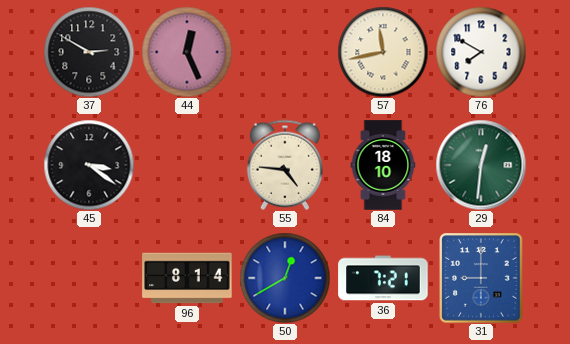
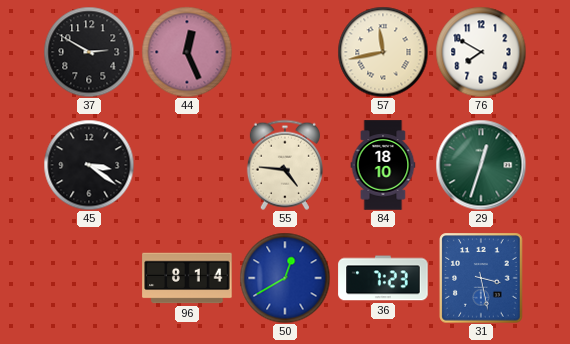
29: 12:31 -> 12:33
36: 7:21 -> 7:23
31: 9:00 -> 3:28
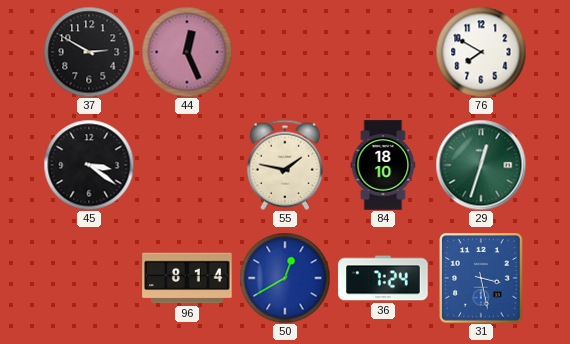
57: 11:43 -> none
55: 4:46 -> 1:47
36: 7:23 -> 7:24
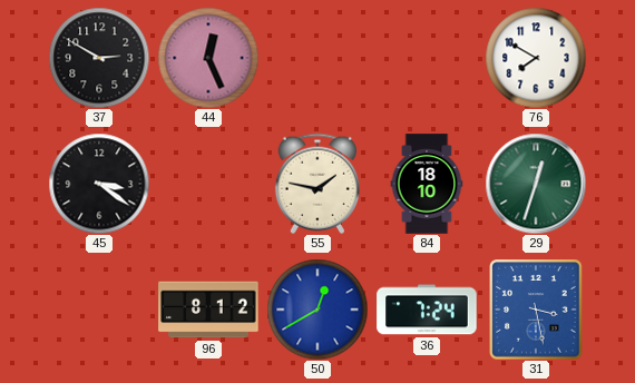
96: 8:14 -> 8:12
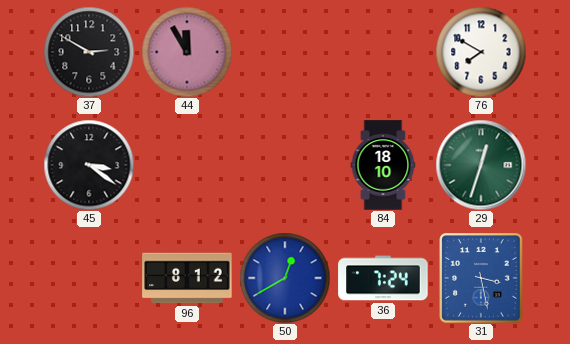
44: 12:26 -> 11:55
55: 1:47 -> none
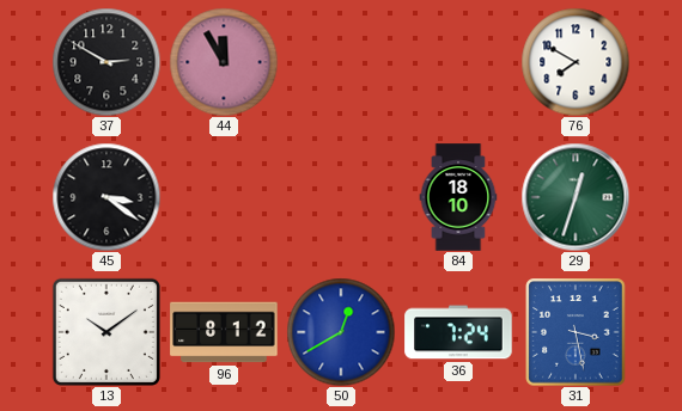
13: none -> 10:09
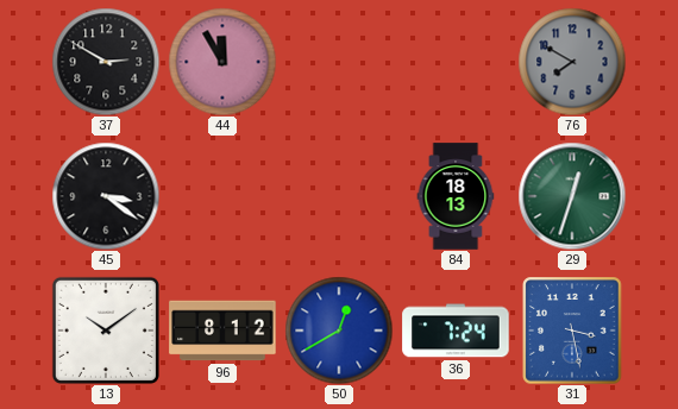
76 dial: white -> grey
84: 18:10 -> 18:13
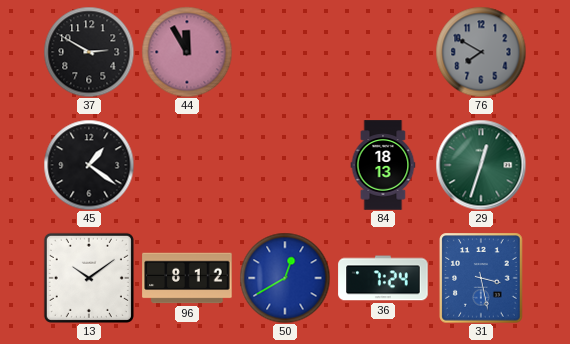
45: 3:21 -> 1:21
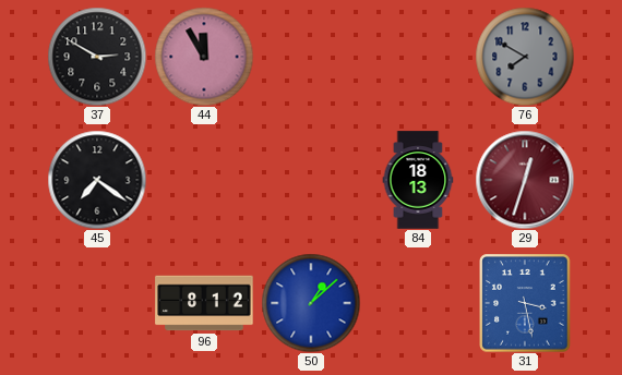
45: 1:21 -> 7:21
29 dial: green -> burgundy
13: 10:09 -> none
50: 12:40 -> 1:08
36: 7:24 -> none
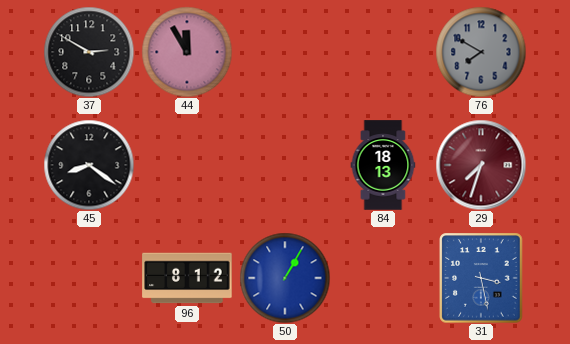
45: 7:21 -> 8:21
29: 12:33 -> 7:33
50: 1:08 -> 1:05
